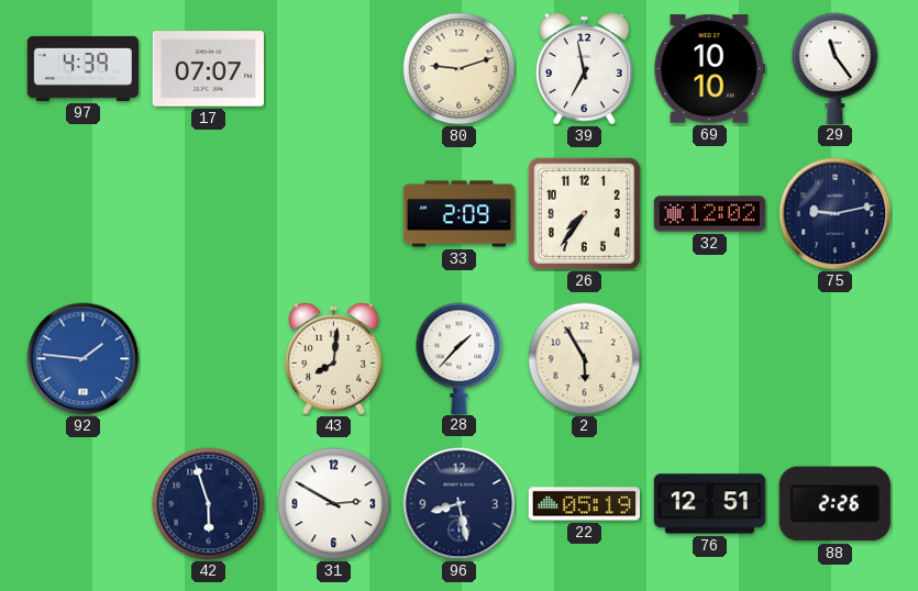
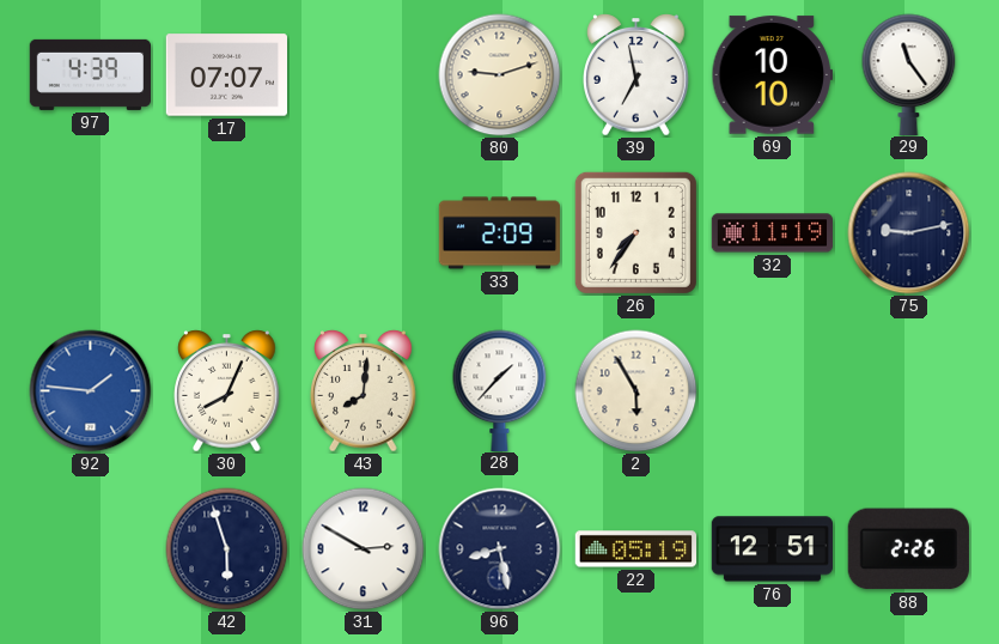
32: 12:02 -> 11:19
30: none -> 8:04
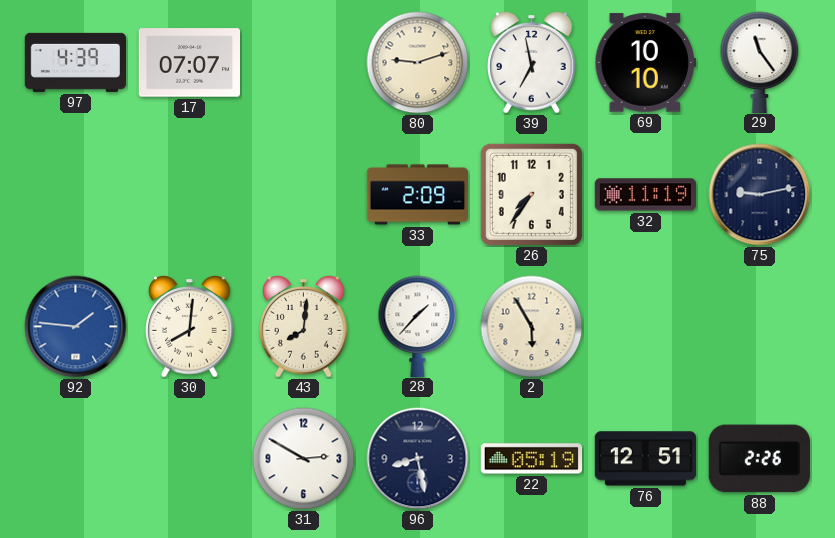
30: 8:04 -> 8:01
42: 5:57 -> none
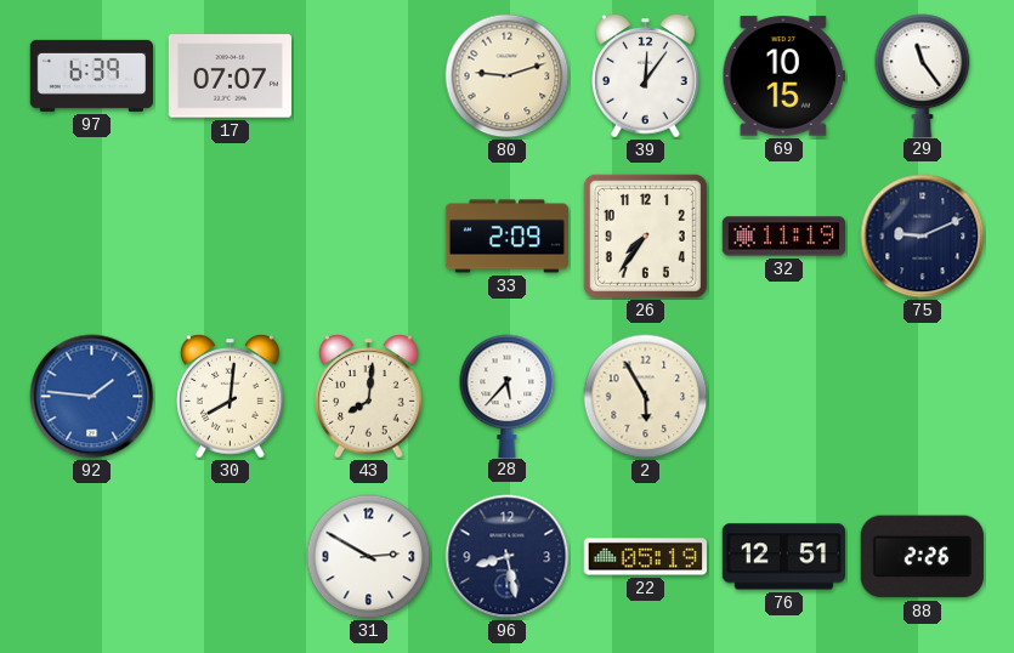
97: 4:39 -> 6:39
39: 6:58 -> 12:06
69: 10:10 -> 10:15
75: 9:13 -> 9:11
28: 1:37 -> 5:37
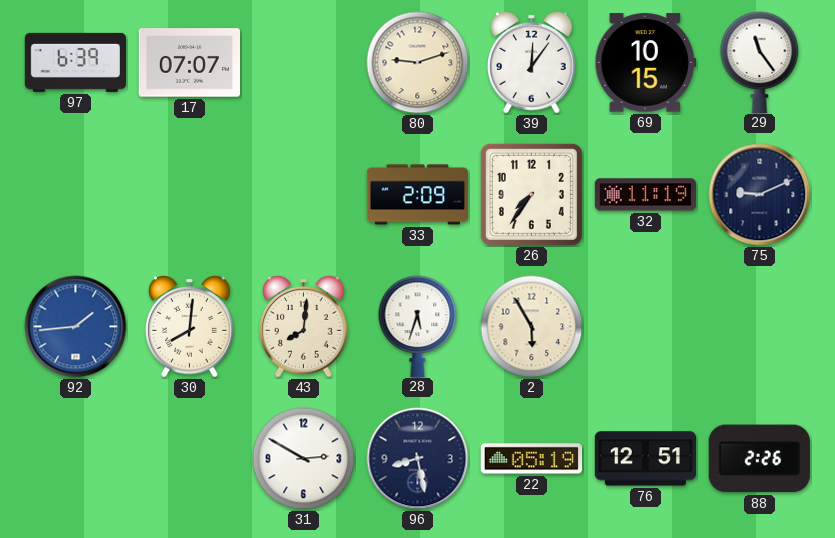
92: 1:46 -> 1:44
28: 5:37 -> 5:33
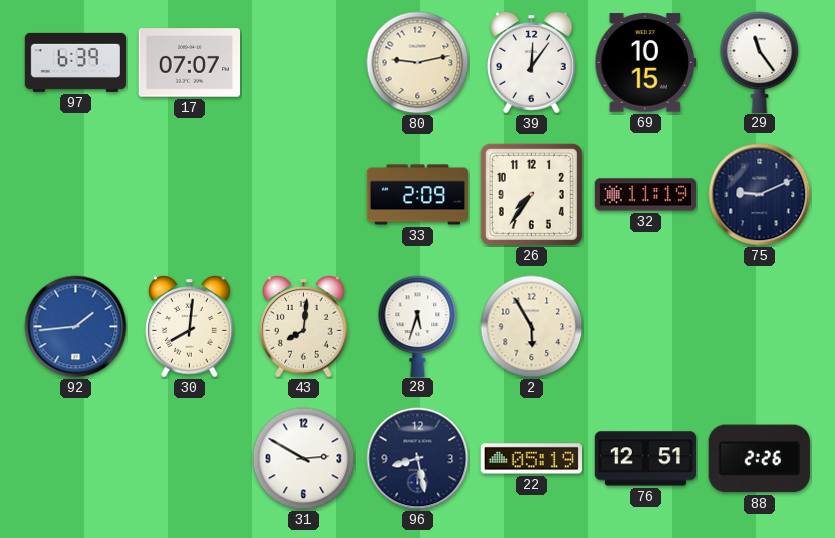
80: 9:12 -> 9:13
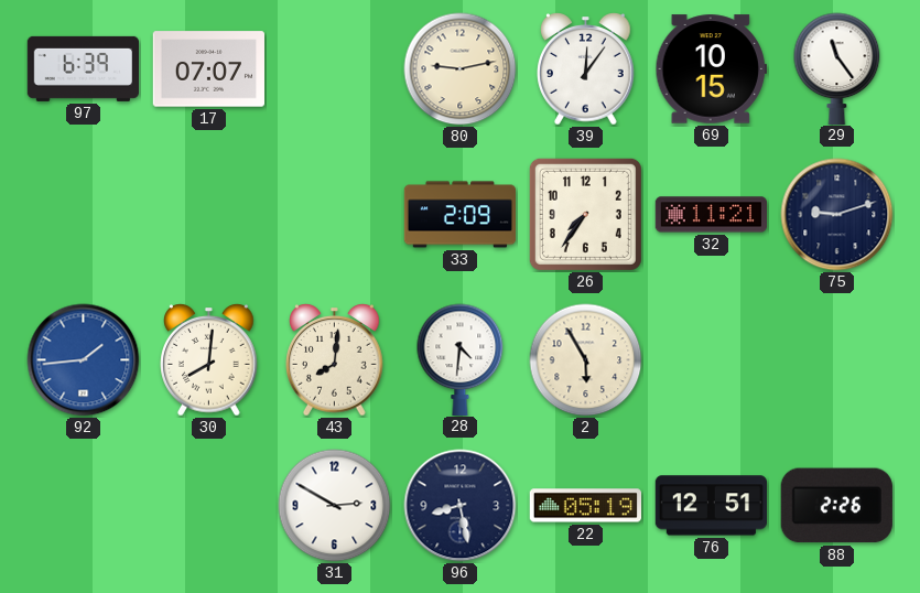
32: 11:19 -> 11:21
75: 9:11 -> 9:12
28: 5:33 -> 4:31
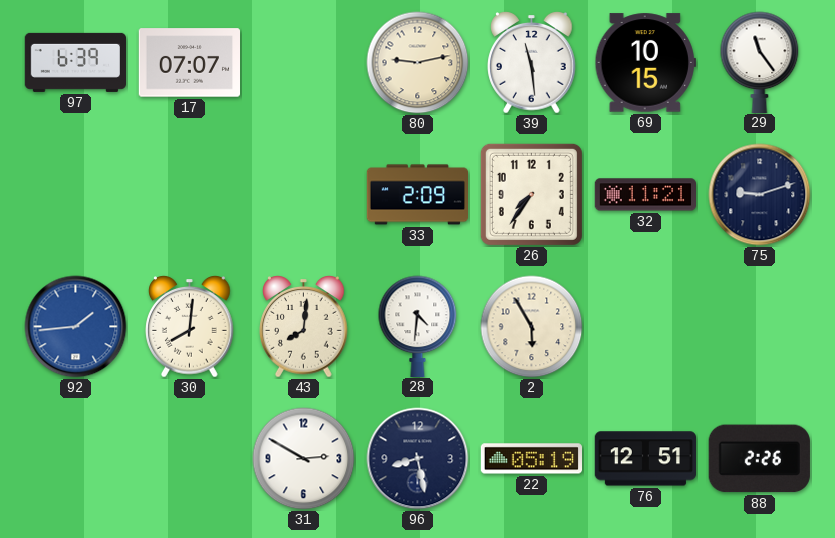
39: 12:06 -> 11:29
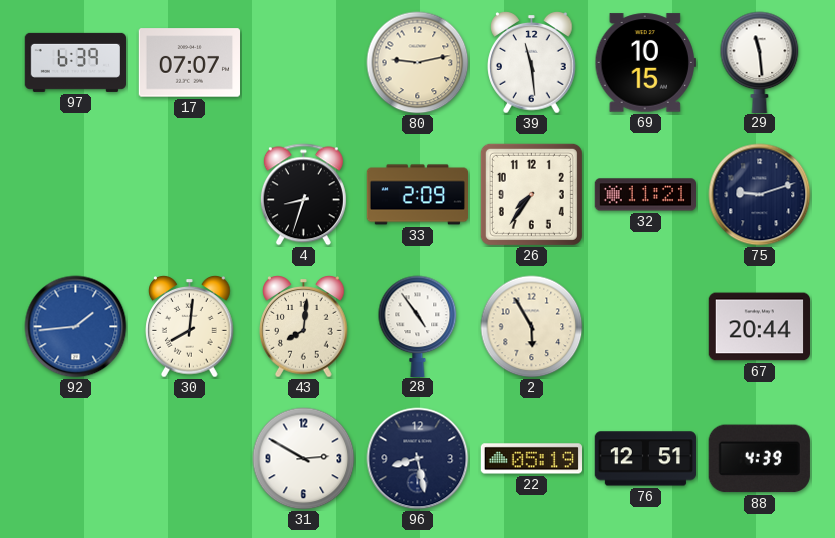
29: 11:24 -> 11:29
4: none -> 8:33
28: 4:31 -> 4:54
67: none -> 20:44
88: 2:26 -> 4:39
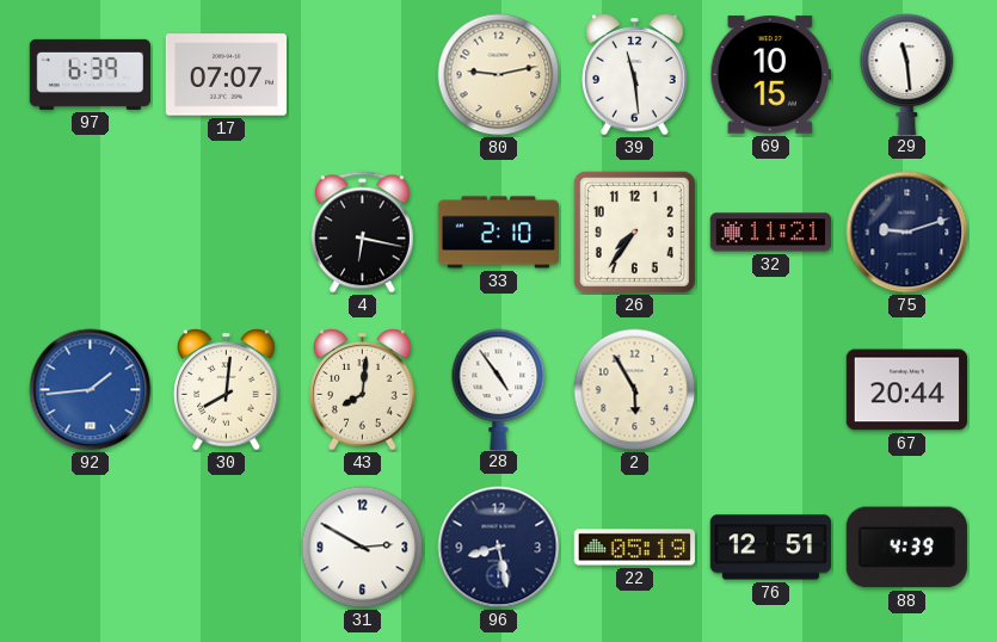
4: 8:33 -> 6:17
33: 2:09 -> 2:10
